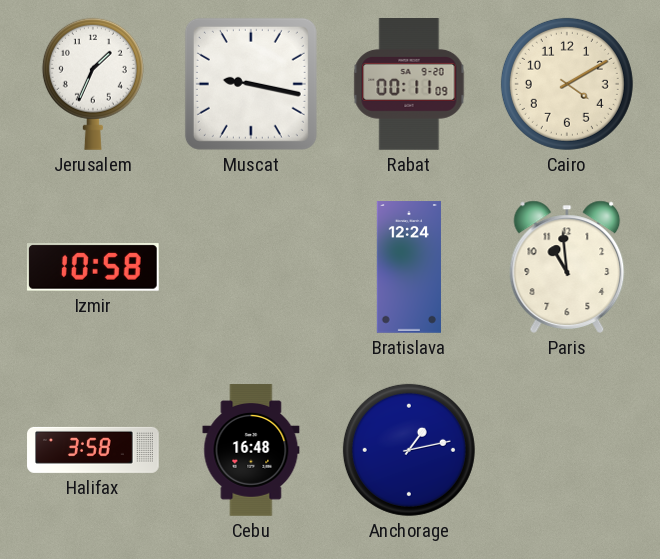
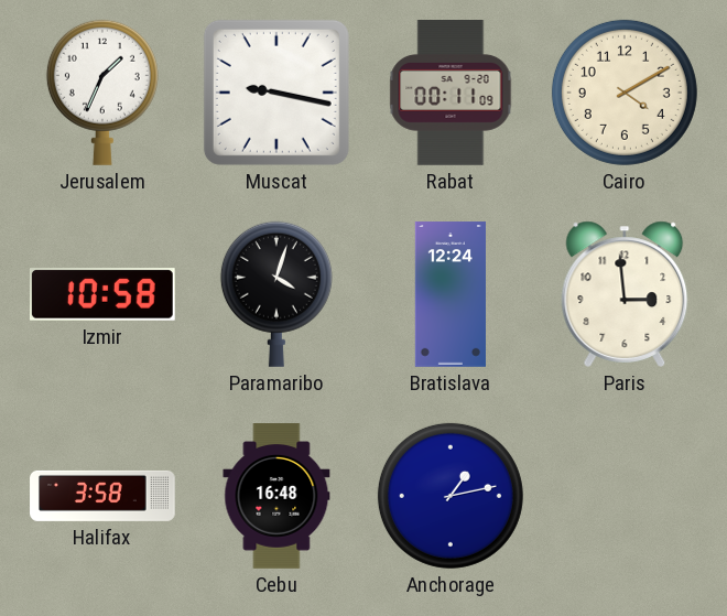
Paramaribo: none -> 4:03
Paris: 10:59 -> 2:59
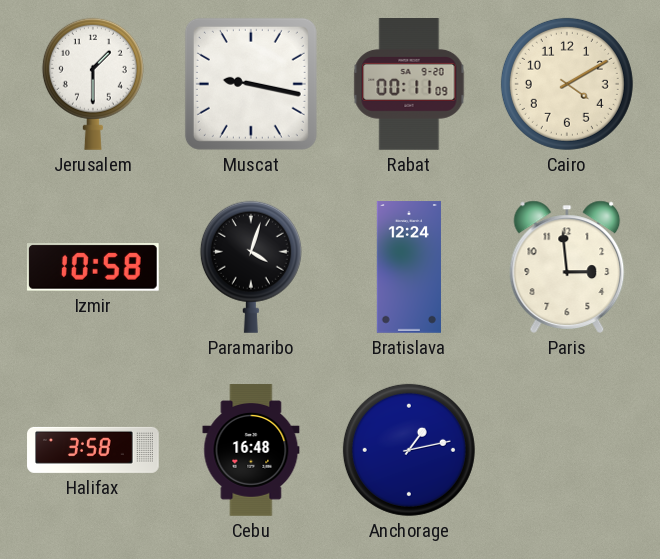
Jerusalem: 1:34 -> 1:30
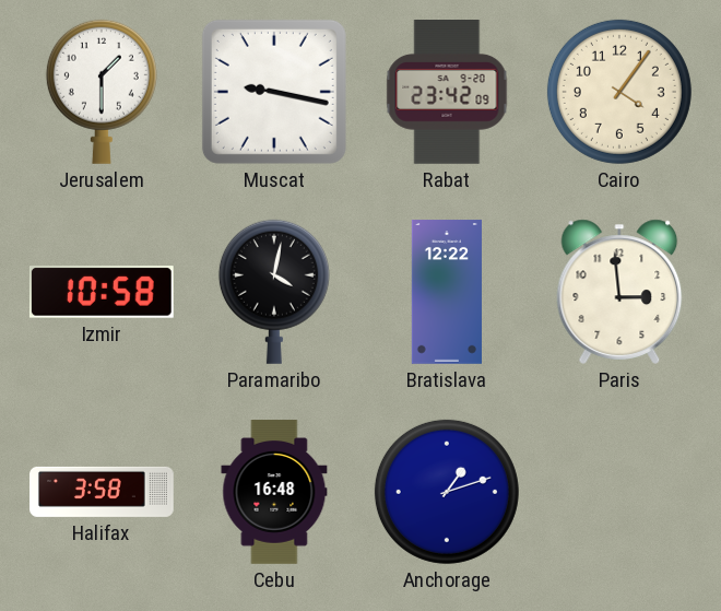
Rabat: 00:11 -> 23:42
Cairo: 4:10 -> 4:06
Paramaribo: 4:03 -> 4:02
Bratislava: 12:24 -> 12:22
Anchorage: 1:13 -> 1:12
